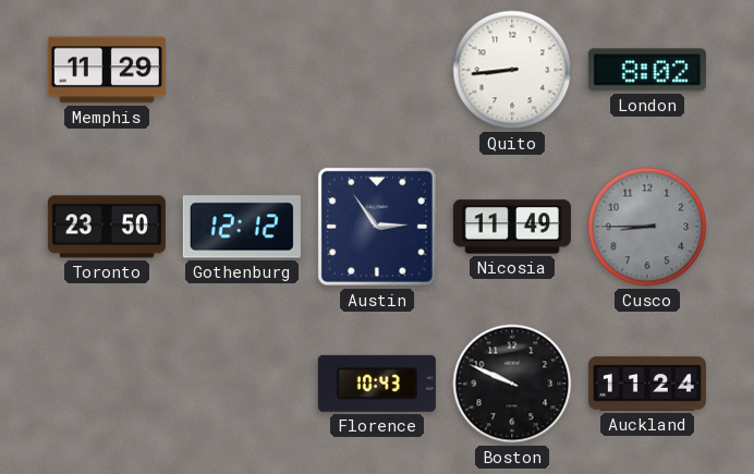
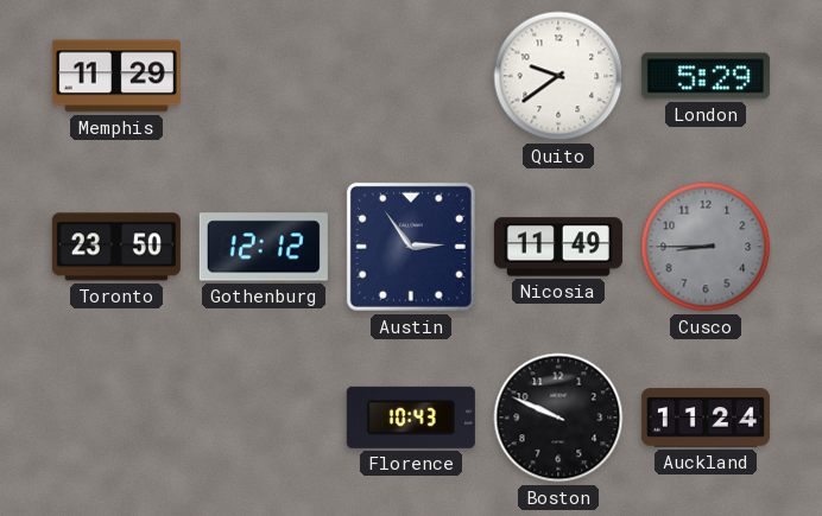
Quito: 8:44 -> 9:39
London: 8:02 -> 5:29
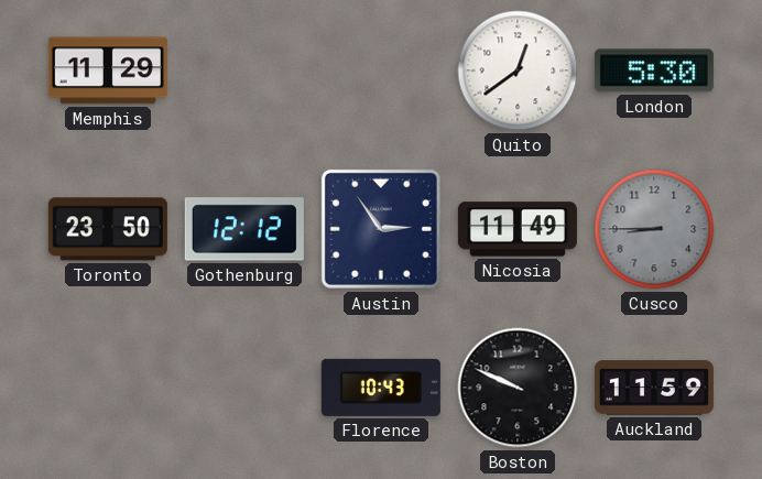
Quito: 9:39 -> 12:39
London: 5:29 -> 5:30
Auckland: 11:24 -> 11:59
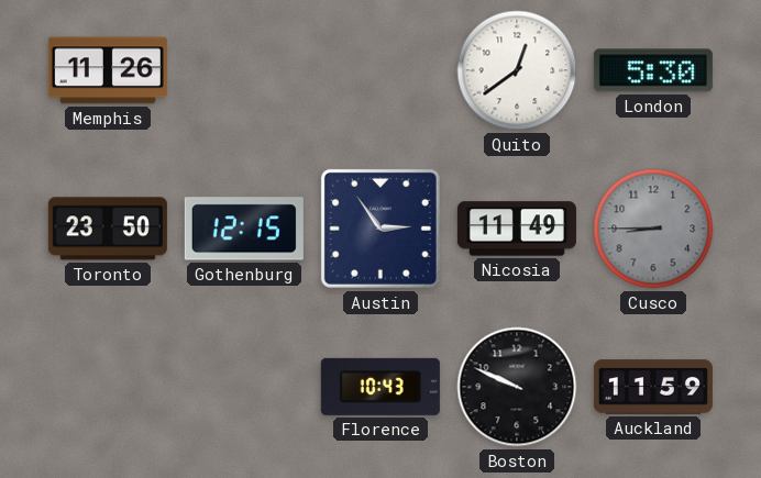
Memphis: 11:29 -> 11:26
Gothenburg: 12:12 -> 12:15
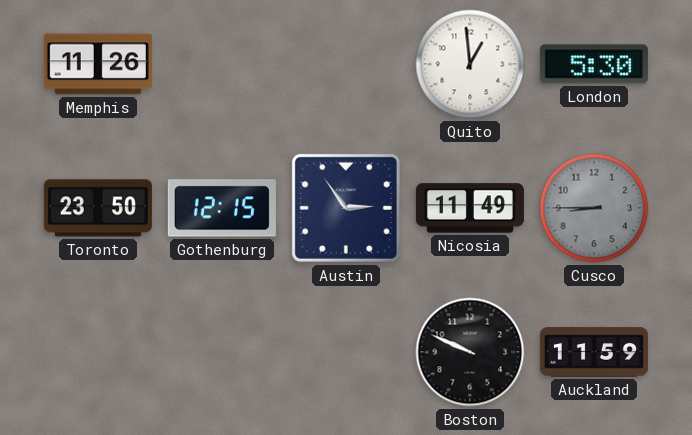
Quito: 12:39 -> 12:59
Florence: 10:43 -> none
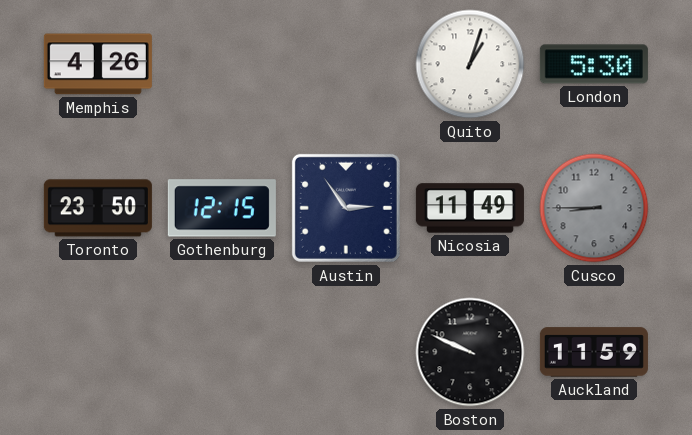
Memphis: 11:26 -> 4:26
Quito: 12:59 -> 1:03
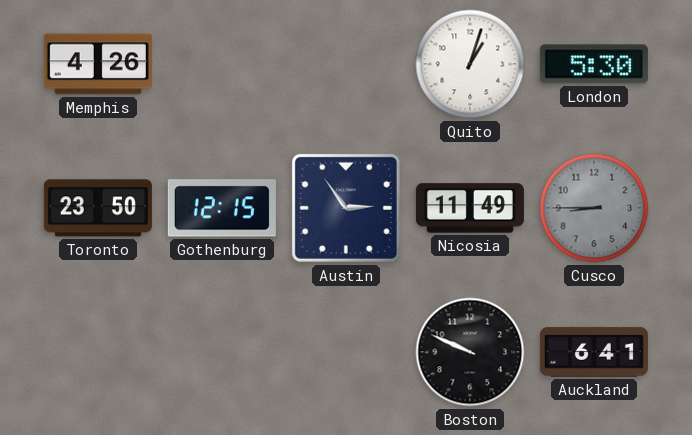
Auckland: 11:59 -> 6:41
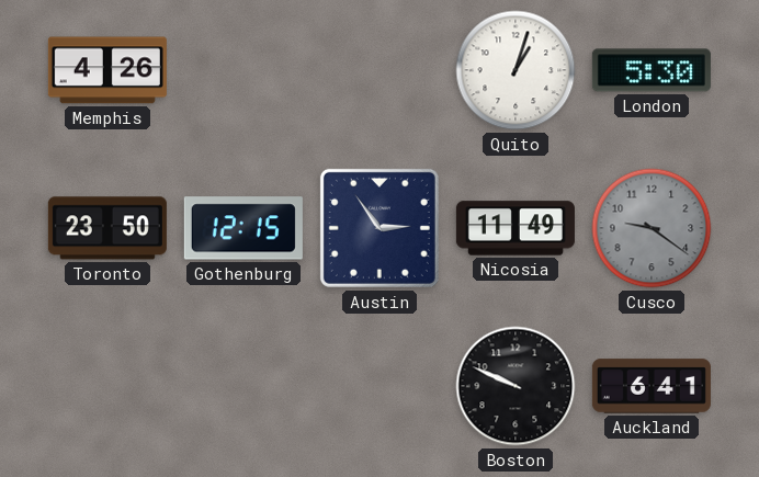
Cusco: 8:45 -> 9:21
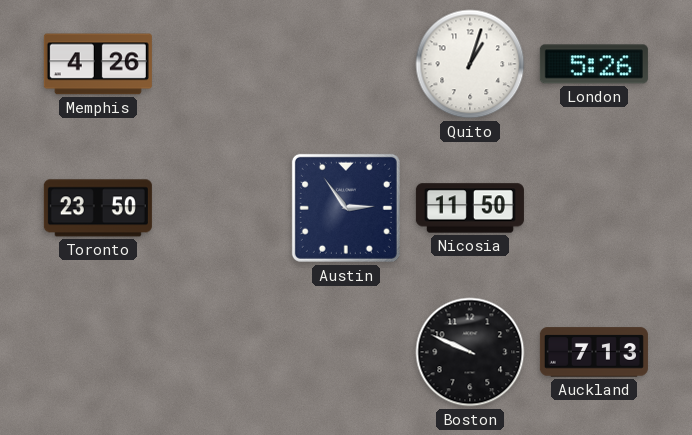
London: 5:30 -> 5:26
Gothenburg: 12:15 -> none
Nicosia: 11:49 -> 11:50
Cusco: 9:21 -> none
Auckland: 6:41 -> 7:13
